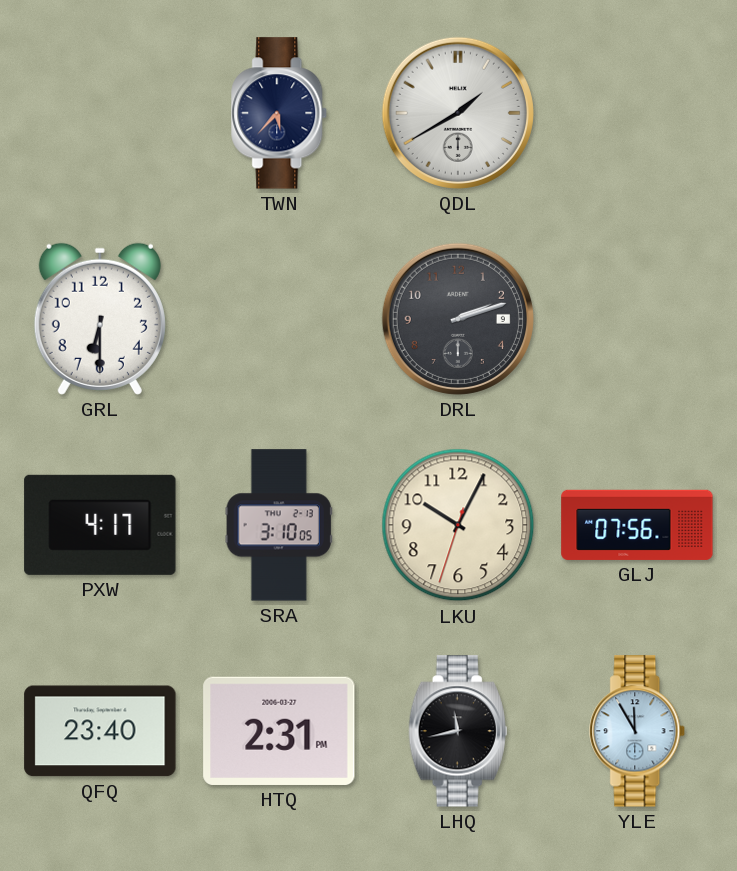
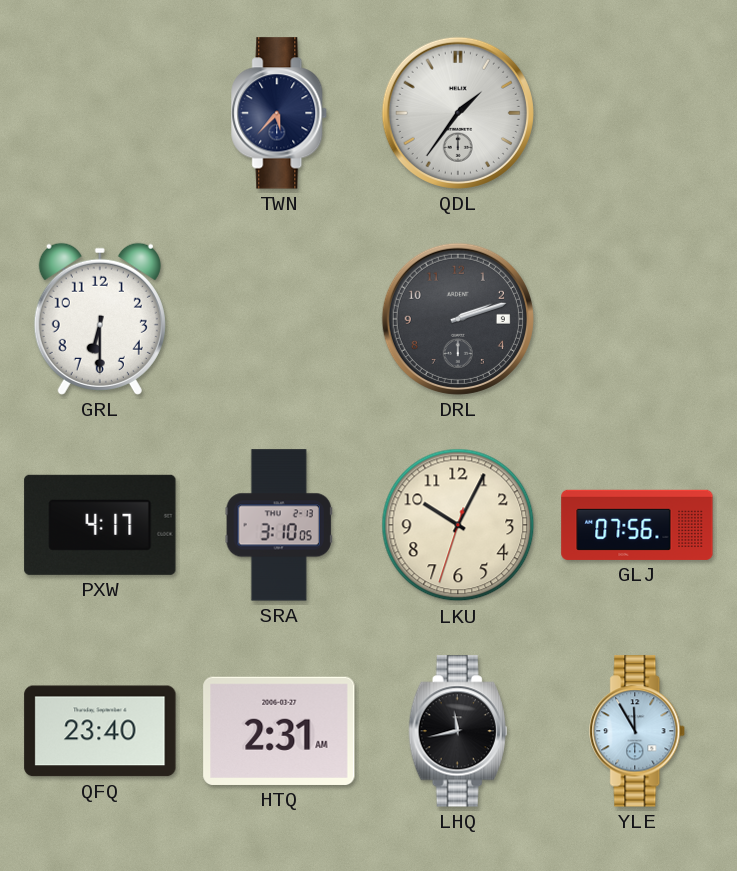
QDL: 1:40 -> 1:36
HTQ: 2:31 PM -> 2:31 AM
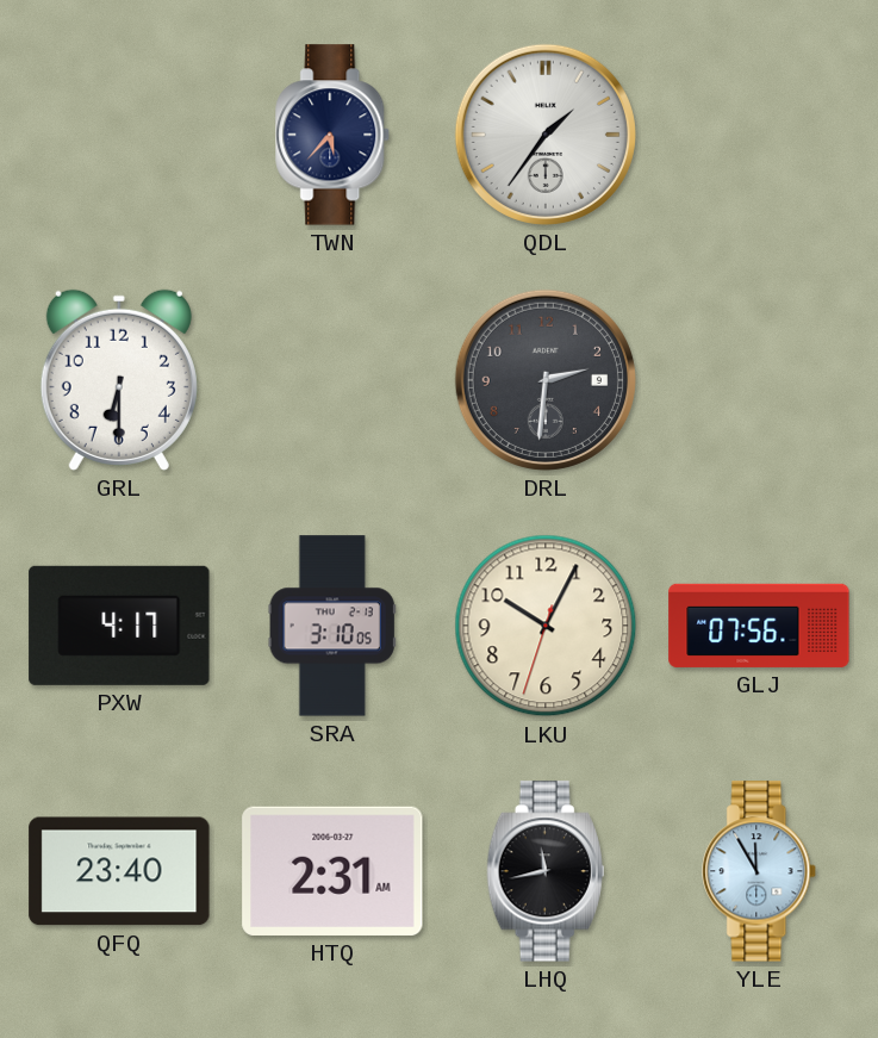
DRL: 2:12 -> 2:31
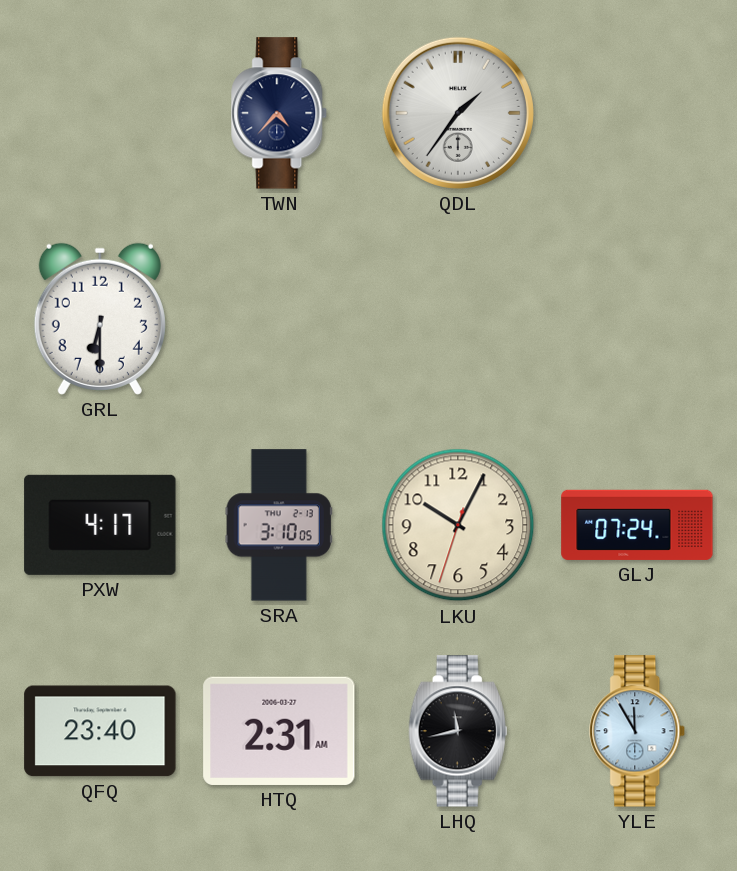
TWN: 5:37 -> 4:37
DRL: 2:31 -> none
GLJ: 07:56 -> 07:24
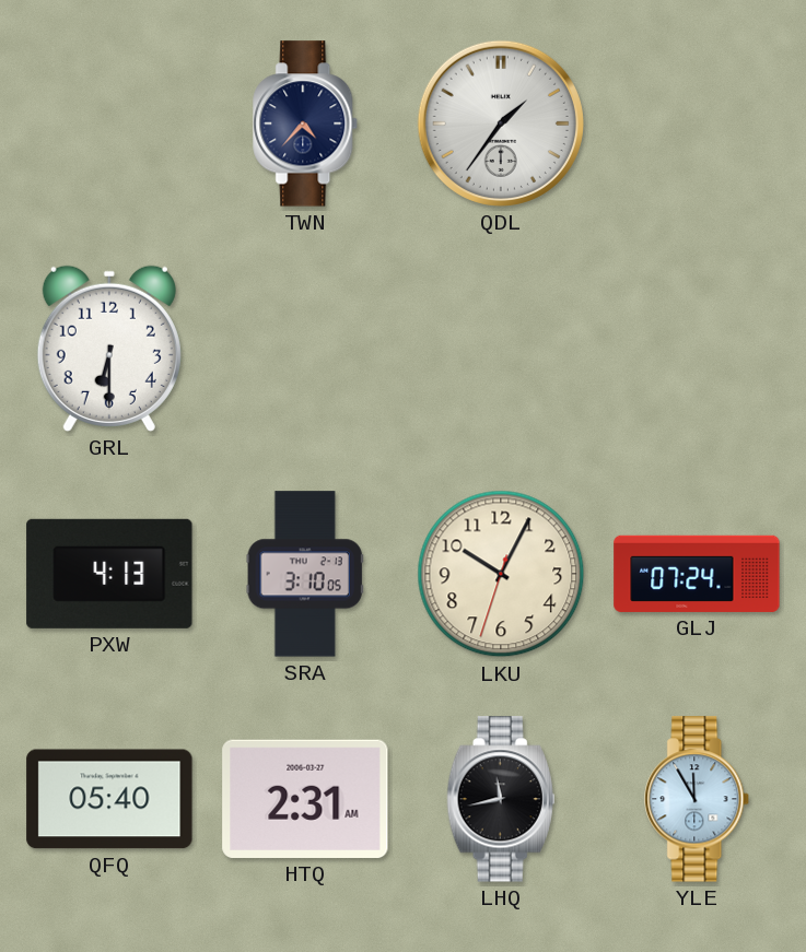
PXW: 4:17 -> 4:13
QFQ: 23:40 -> 05:40
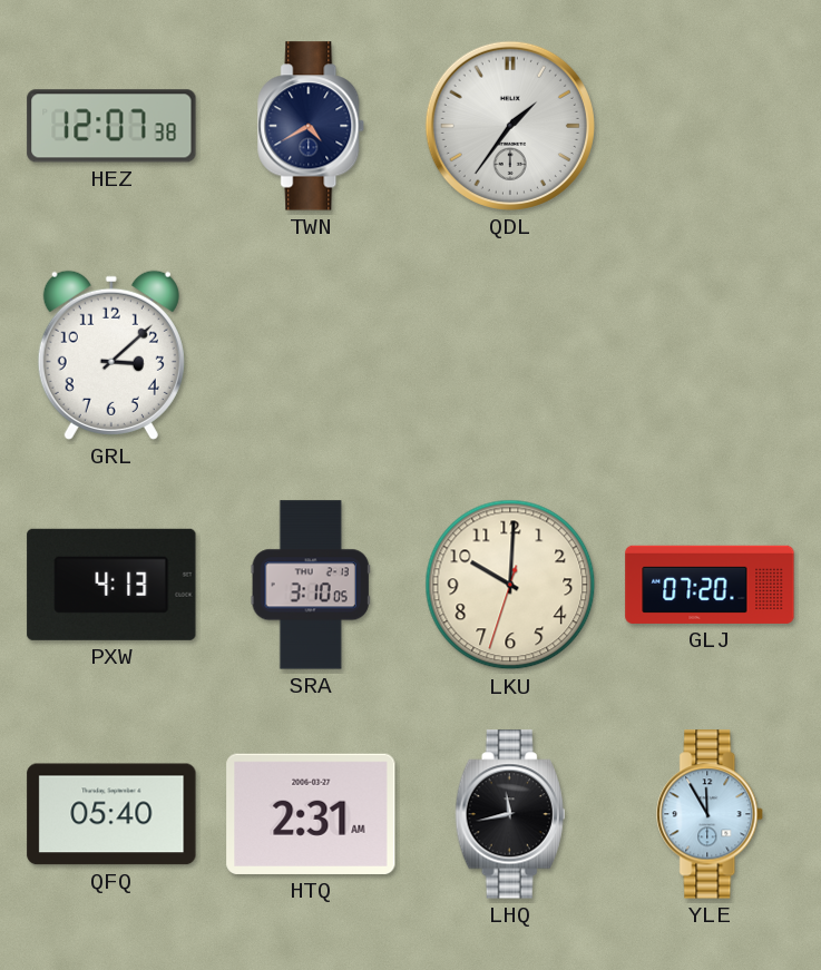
HEZ: none -> 12:07
TWN: 4:37 -> 4:40
GRL: 6:30 -> 3:08
LKU: 10:04 -> 10:00
GLJ: 07:24 -> 07:20
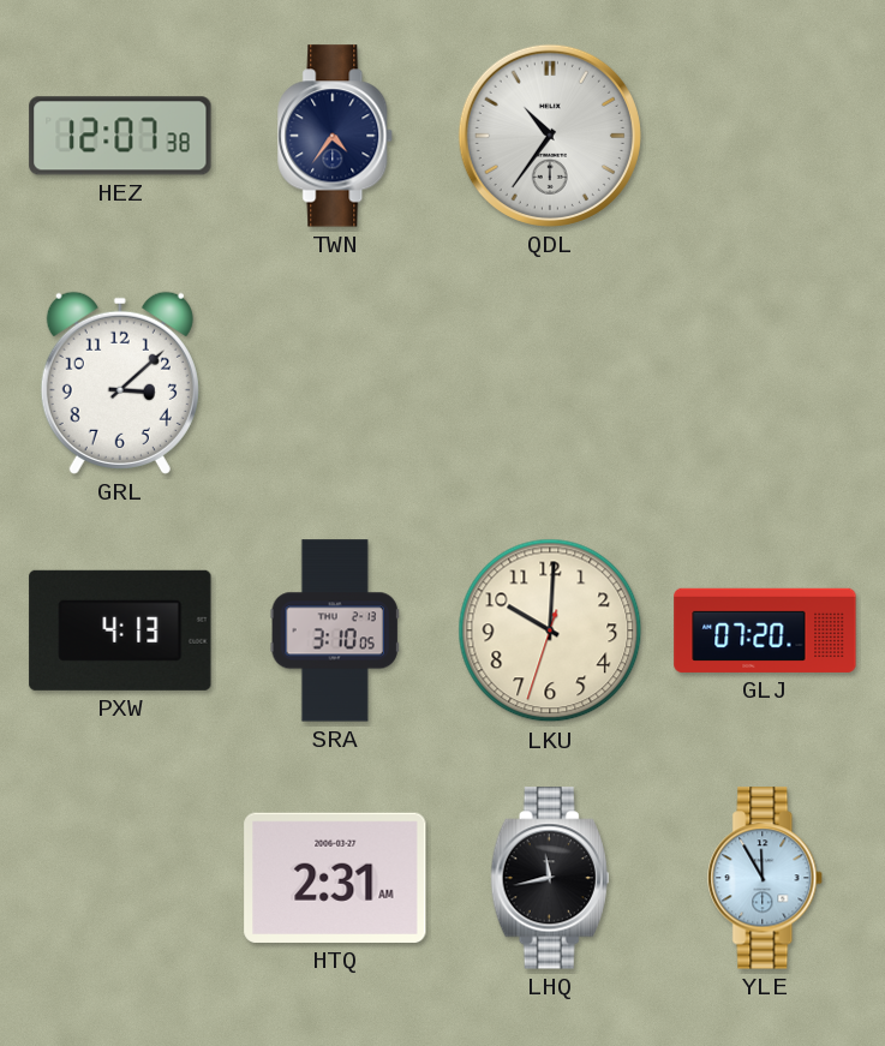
TWN: 4:40 -> 4:36
QDL: 1:36 -> 10:36
QFQ: 05:40 -> none
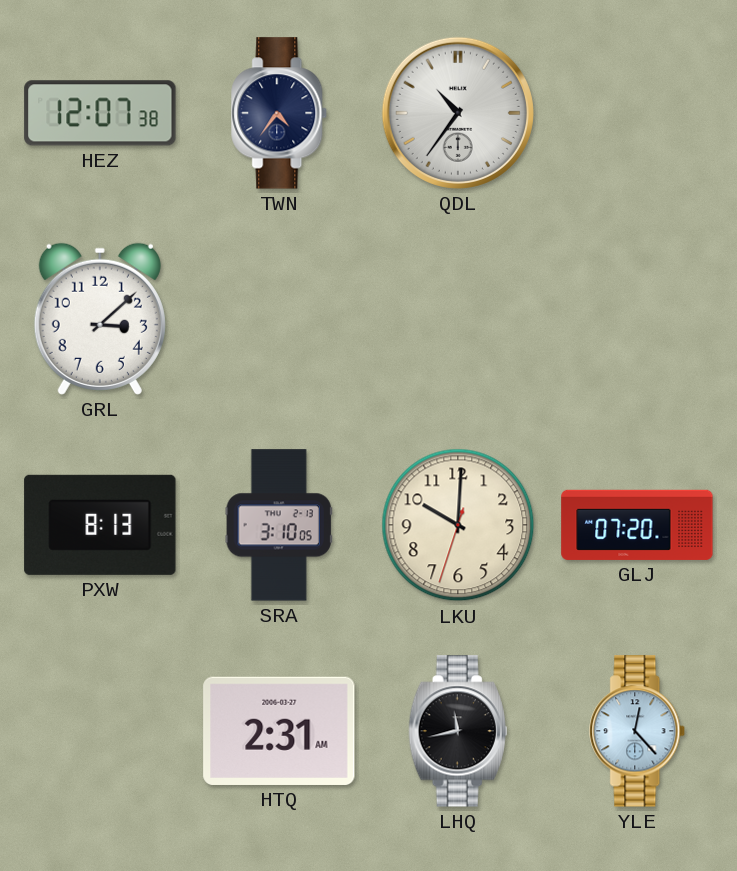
PXW: 4:13 -> 8:13
YLE: 11:55 -> 12:23
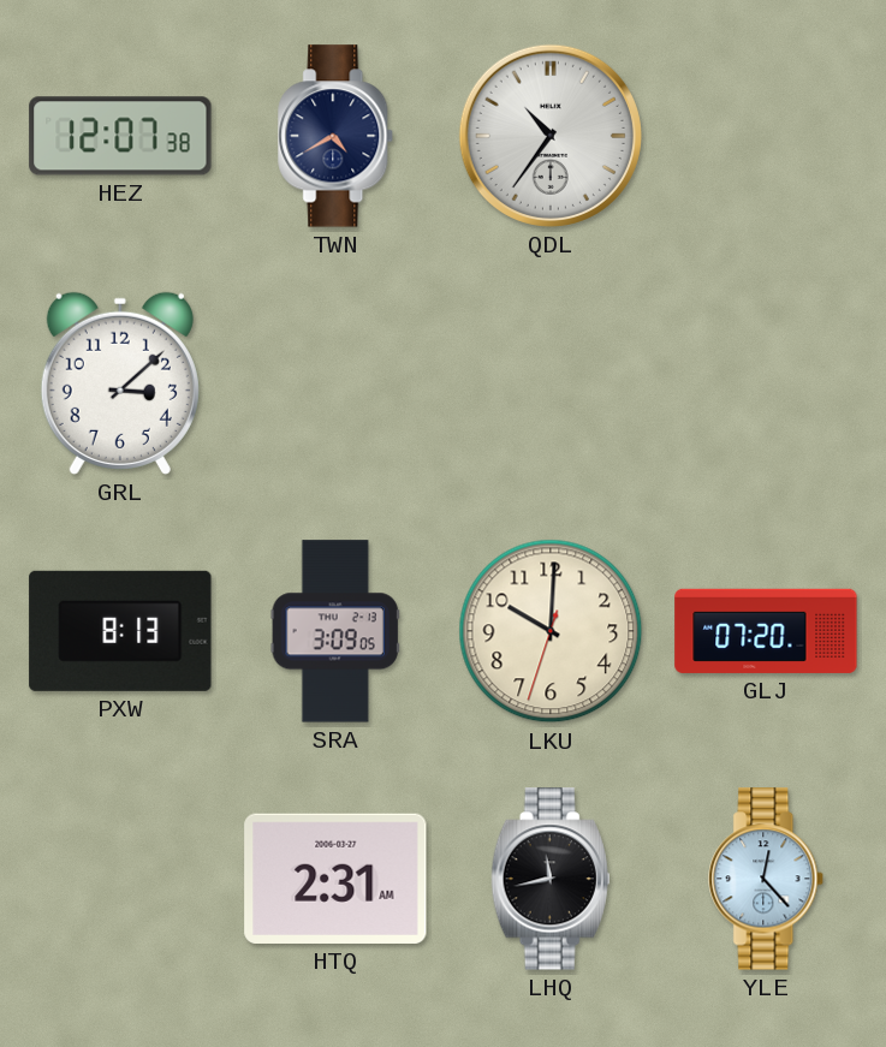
TWN: 4:36 -> 4:40
SRA: 3:10 -> 3:09
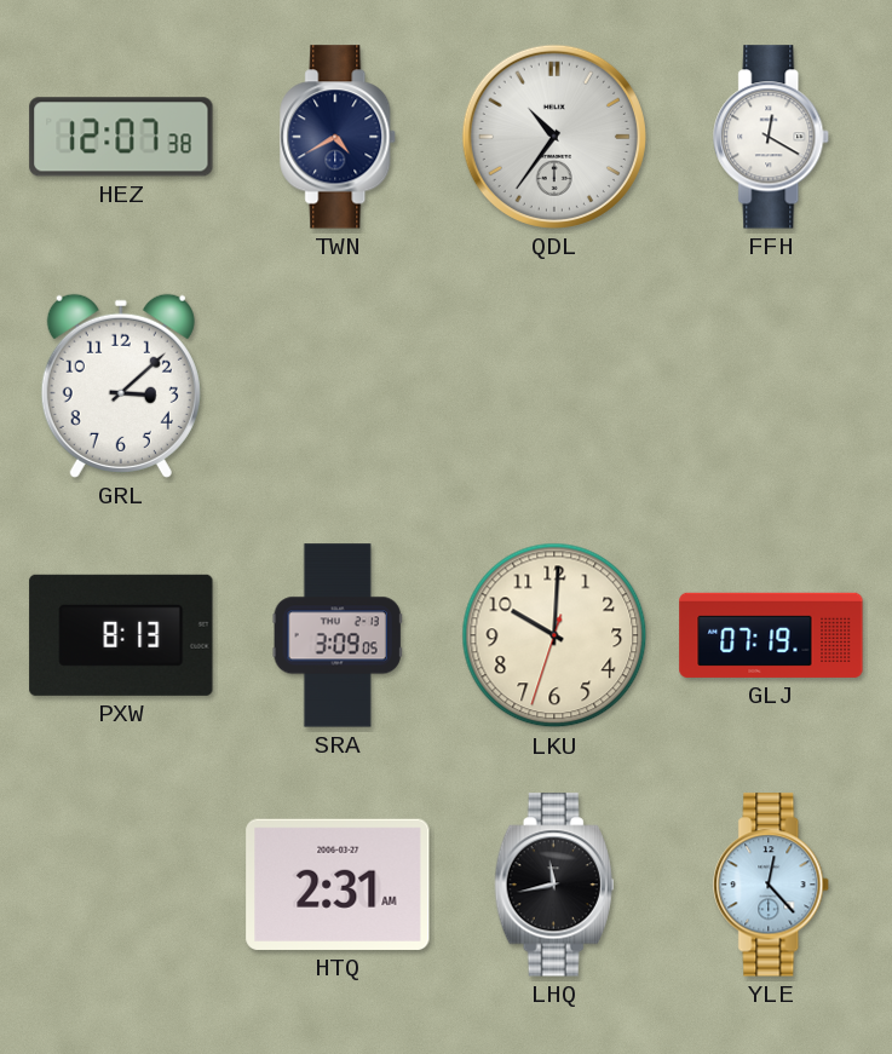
FFH: none -> 12:20
GLJ: 07:20 -> 07:19
